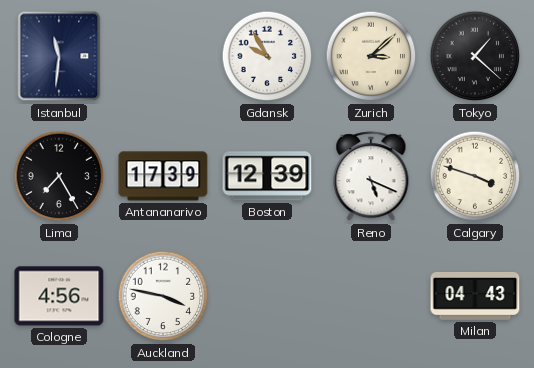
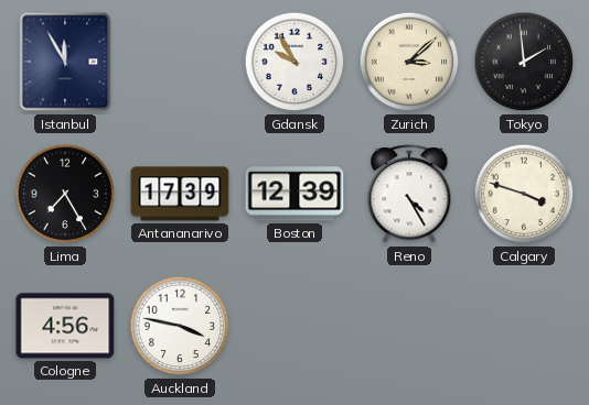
Istanbul: 11:31 -> 11:55
Tokyo: 1:22 -> 1:59
Reno: 5:19 -> 4:25
Milan: 04:43 -> none
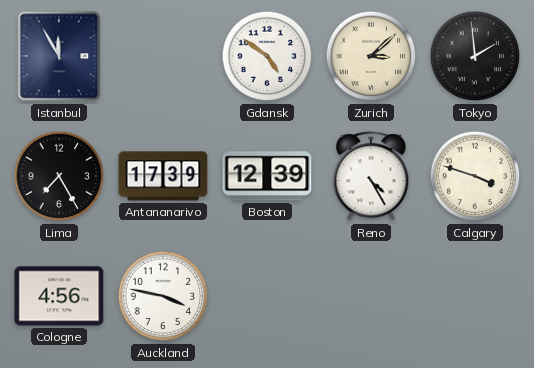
Gdansk: 9:55 -> 4:51
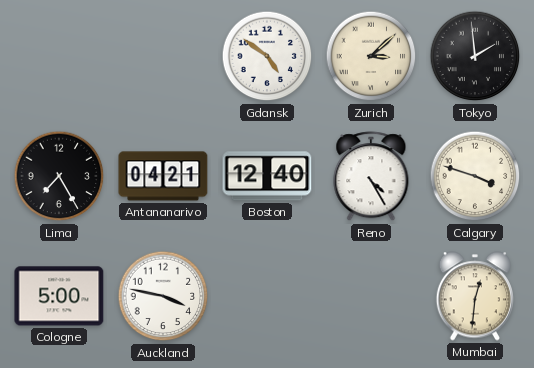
Istanbul: 11:55 -> none
Antananarivo: 17:39 -> 04:21
Boston: 12:39 -> 12:40
Cologne: 4:56 -> 5:00
Mumbai: none -> 12:31
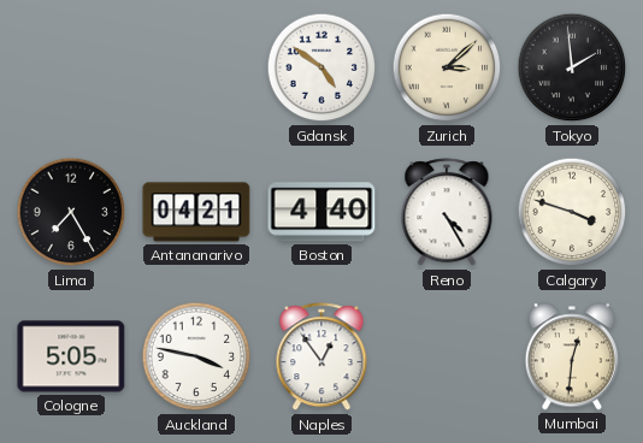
Boston: 12:40 -> 4:40
Cologne: 5:00 -> 5:05
Naples: none -> 12:54
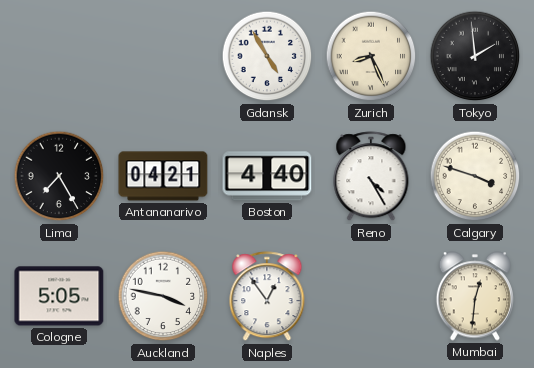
Gdansk: 4:51 -> 4:55
Zurich: 3:08 -> 8:26
